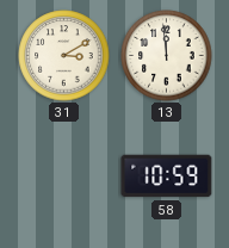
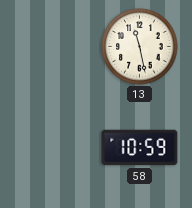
31: 3:10 -> none
13: 11:59 -> 11:28
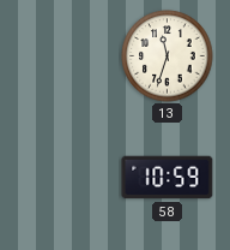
13: 11:28 -> 11:33
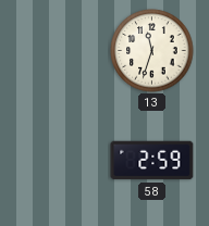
58: 10:59 -> 2:59
